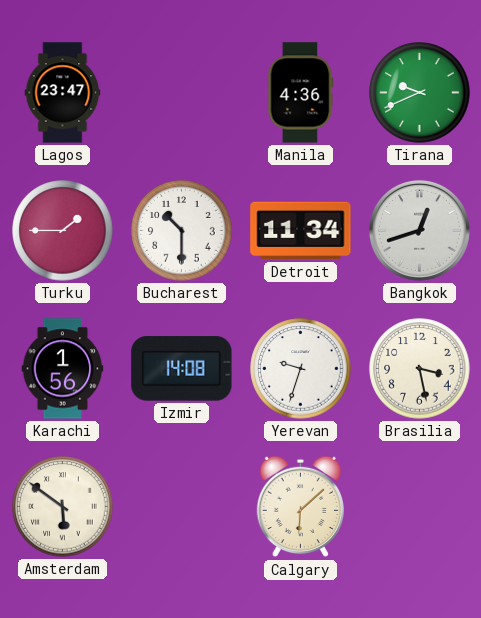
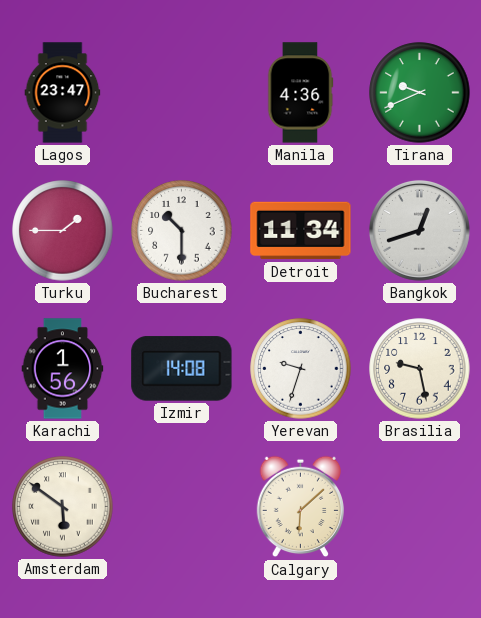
Brasilia: 3:28 -> 9:28
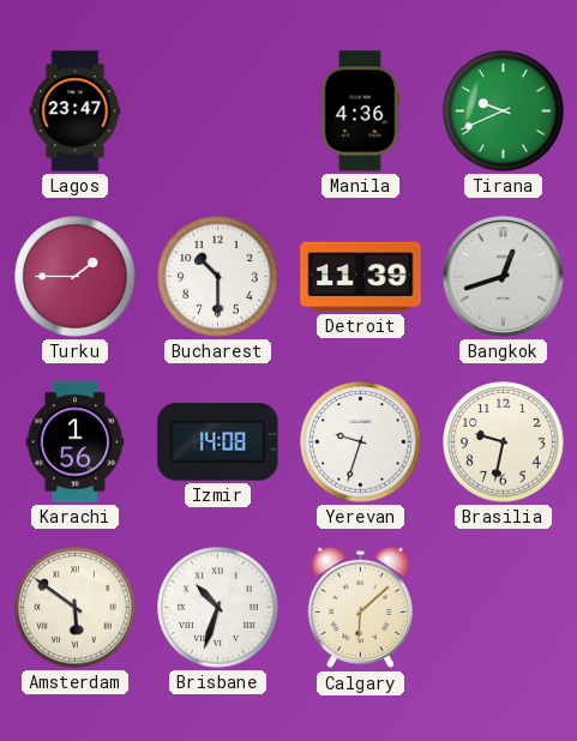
Detroit: 11:34 -> 11:39
Brasilia: 9:28 -> 9:32
Brisbane: none -> 10:33
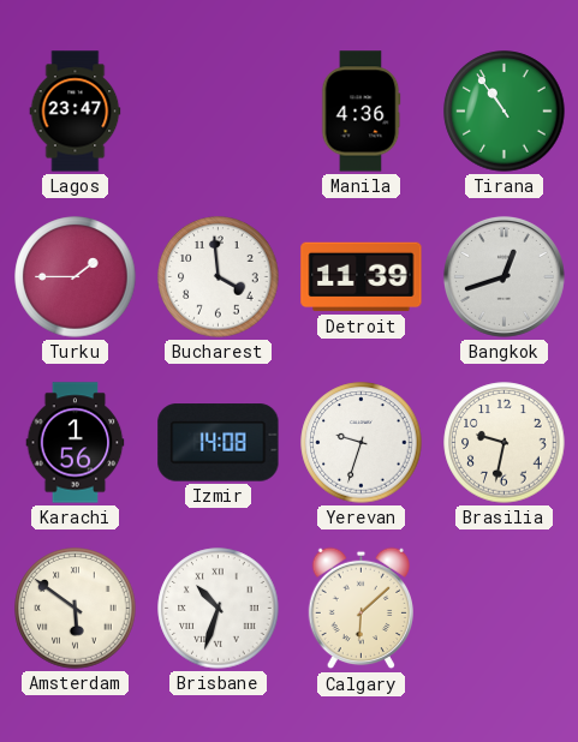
Tirana: 9:41 -> 10:54
Bucharest: 10:30 -> 3:59
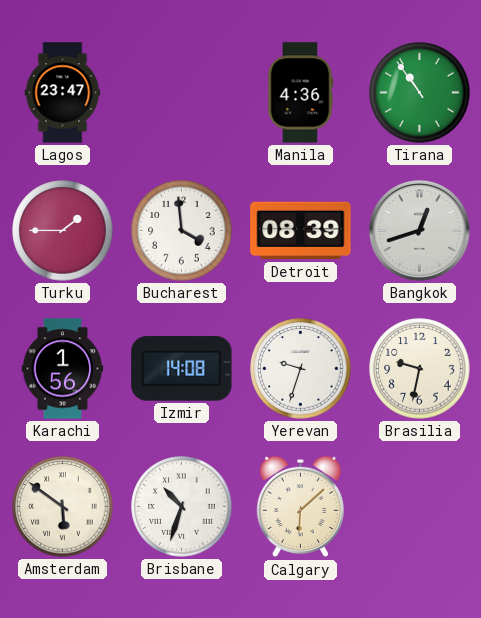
Detroit: 11:39 -> 08:39
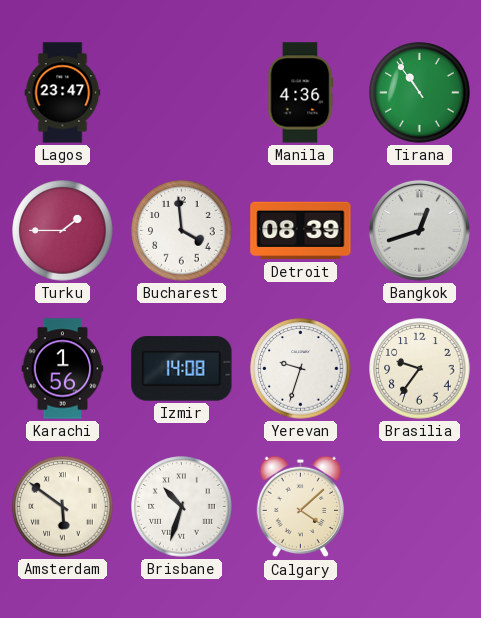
Brasilia: 9:32 -> 9:36
Calgary: 6:08 -> 4:08
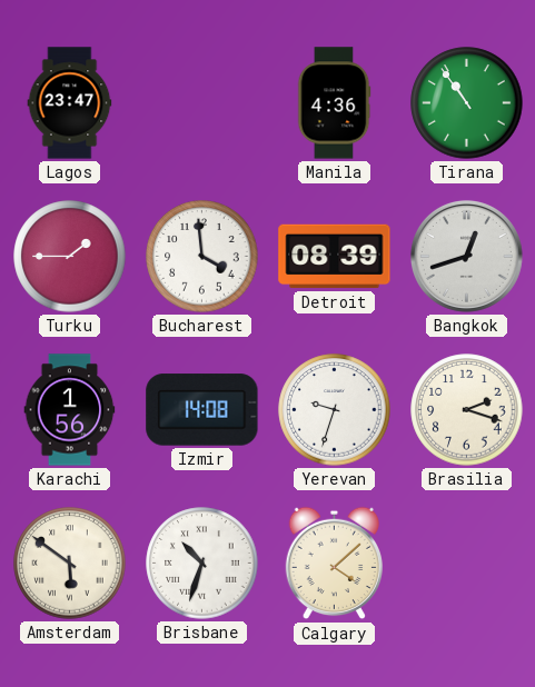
Brasilia: 9:36 -> 2:18
